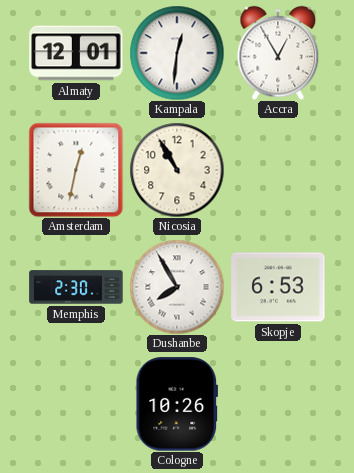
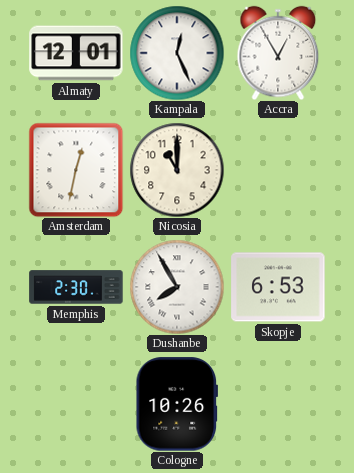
Kampala: 12:31 -> 12:26
Nicosia: 10:55 -> 11:00
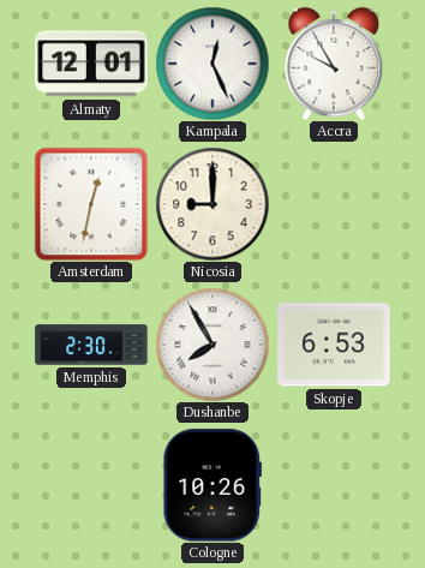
Accra: 12:55 -> 9:55
Nicosia: 11:00 -> 9:00
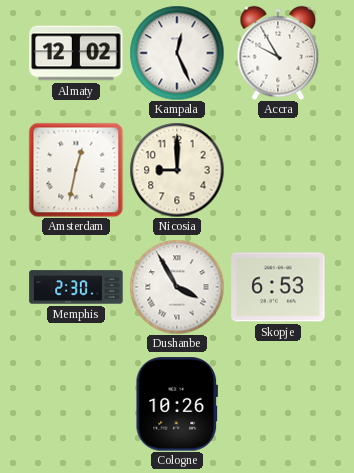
Almaty: 12:01 -> 12:02
Dushanbe: 7:55 -> 3:55
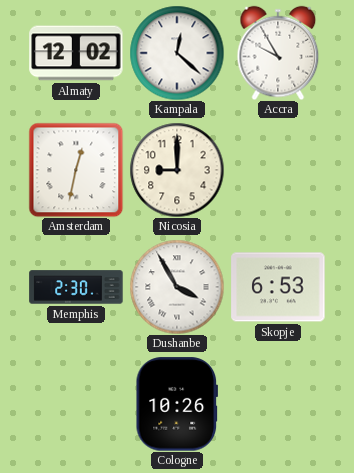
Kampala: 12:26 -> 12:22
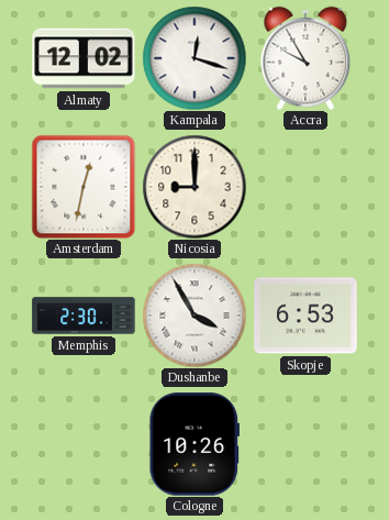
Kampala: 12:22 -> 12:18
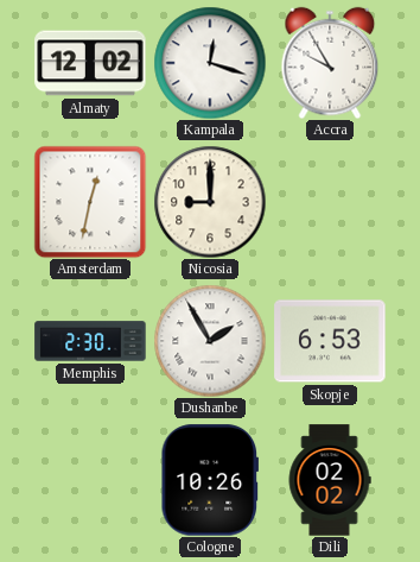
Dushanbe: 3:55 -> 1:55
Dili: none -> 02:02
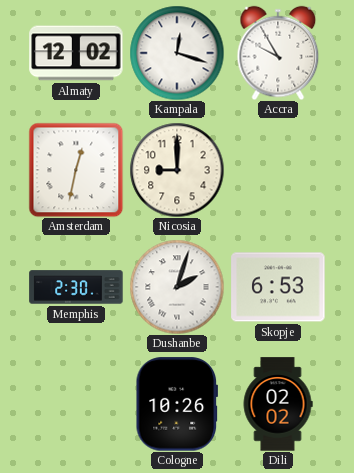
Dushanbe: 1:55 -> 2:03
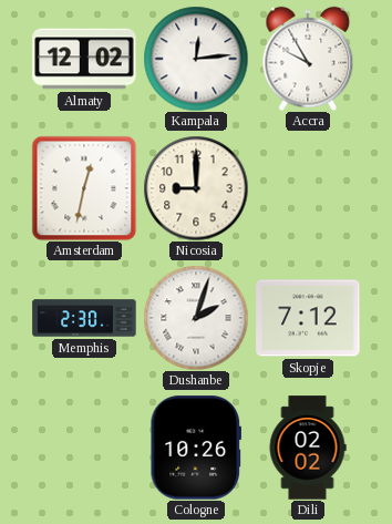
Kampala: 12:18 -> 12:14
Skopje: 6:53 -> 7:12
